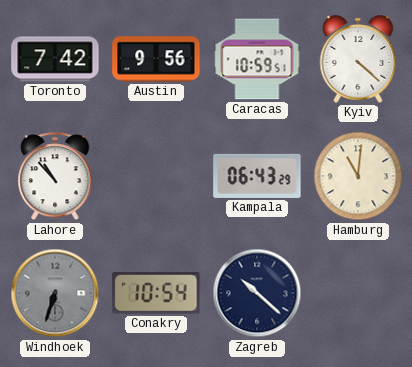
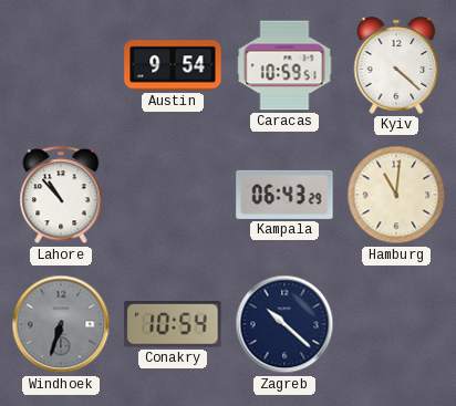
Toronto: 7:42 -> none
Austin: 9:56 -> 9:54
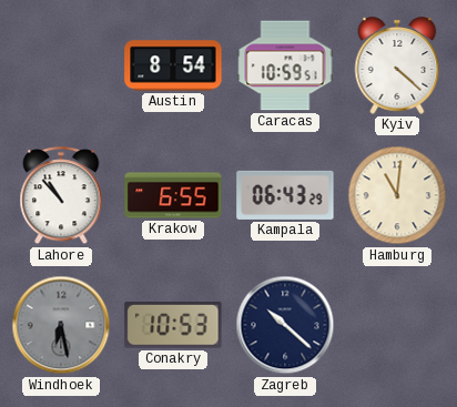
Austin: 9:54 -> 8:54
Krakow: none -> 6:55
Windhoek: 6:33 -> 6:28
Conakry: 10:54 -> 10:53
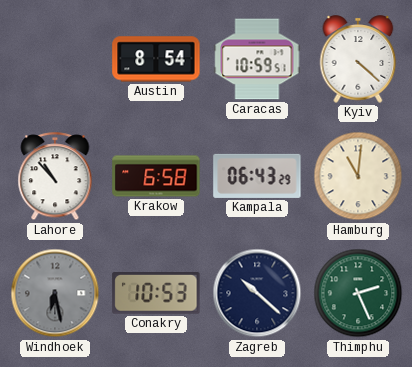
Krakow: 6:55 -> 6:58
Thimphu: none -> 2:26
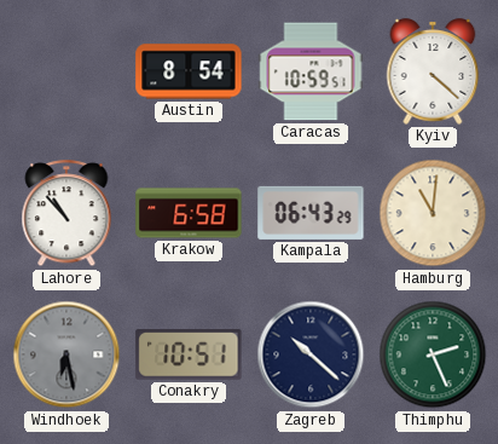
Conakry: 10:53 -> 10:51
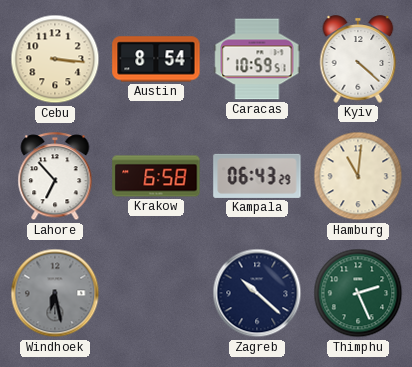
Cebu: none -> 3:16
Lahore: 10:53 -> 6:53
Conakry: 10:51 -> none
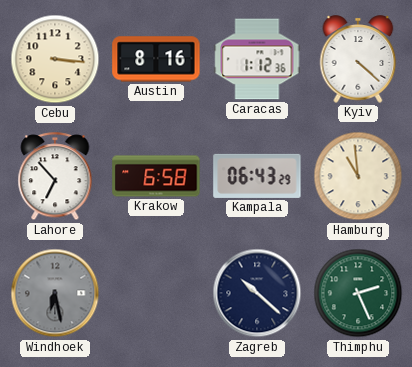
Austin: 8:54 -> 8:16
Caracas: 10:59 -> 1:12
Hamburg: 11:01 -> 10:59
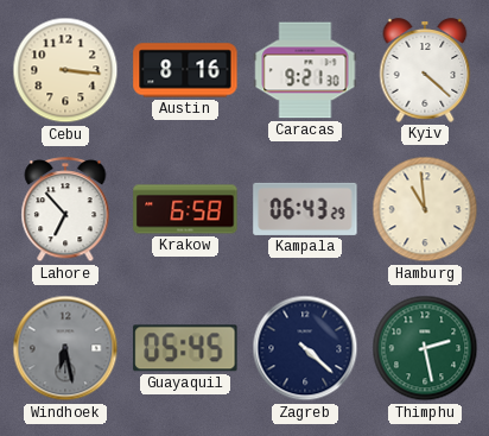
Caracas: 1:12 -> 9:21
Guayaquil: none -> 05:45
Zagreb: 10:22 -> 4:22
Thimphu: 2:26 -> 2:28
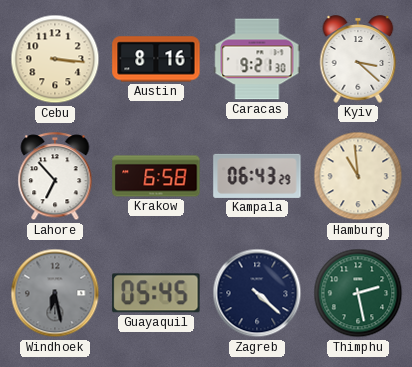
Kyiv: 4:22 -> 3:22
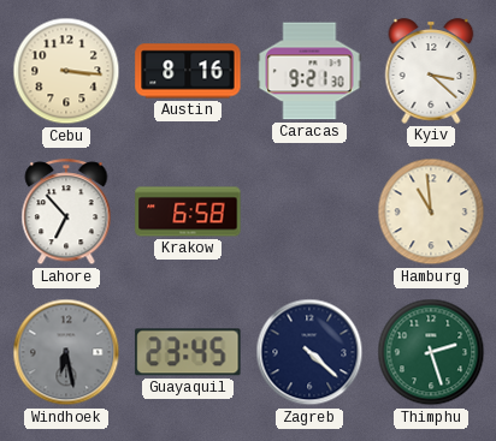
Kampala: 06:43 -> none
Guayaquil: 05:45 -> 23:45
Thimphu: 2:28 -> 2:27
